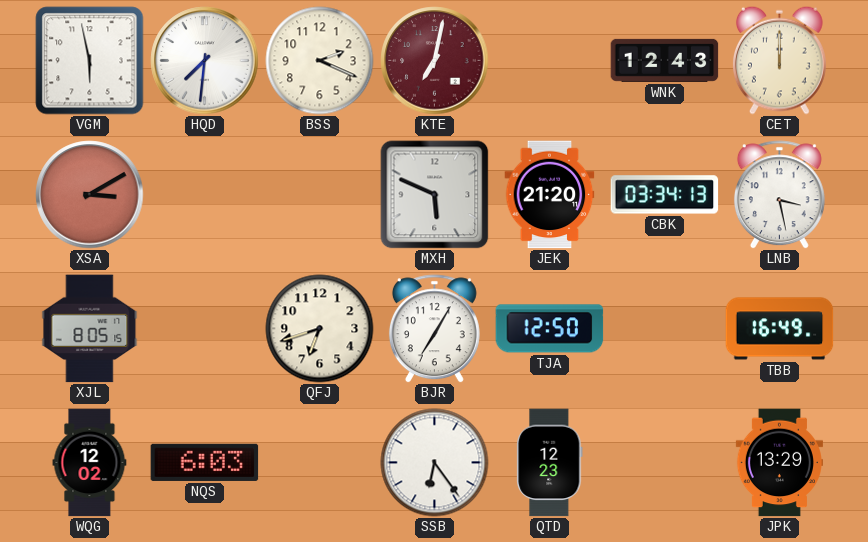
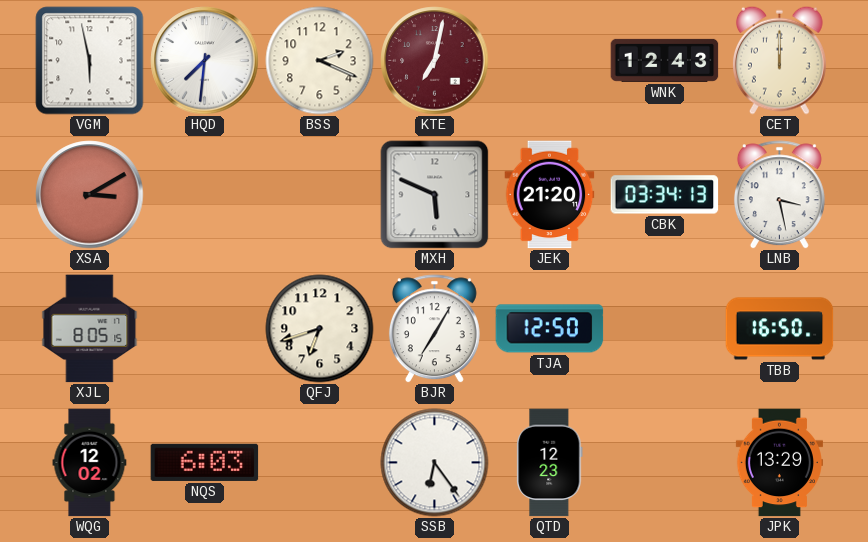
TBB: 16:49 -> 16:50
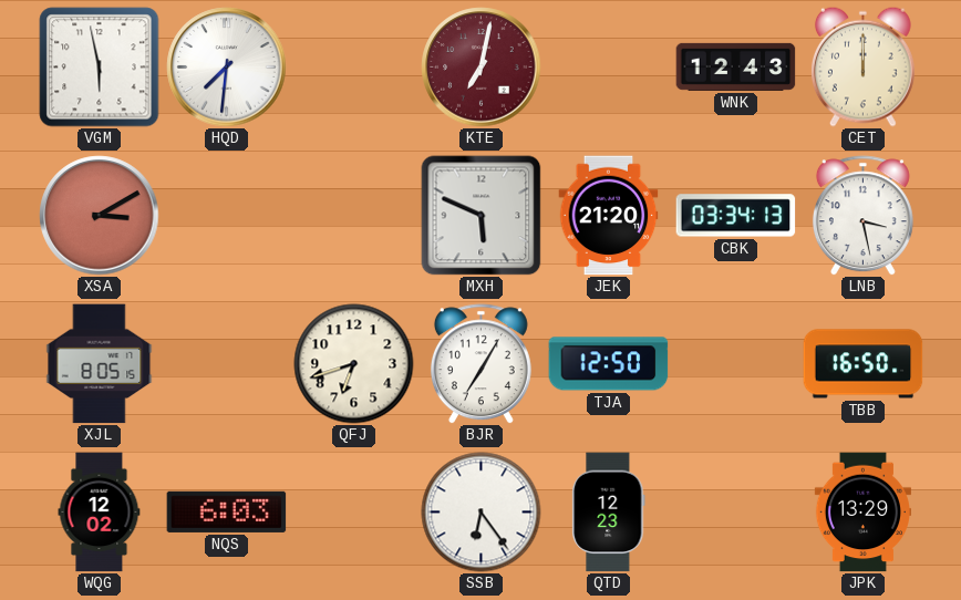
BSS: 2:19 -> none
